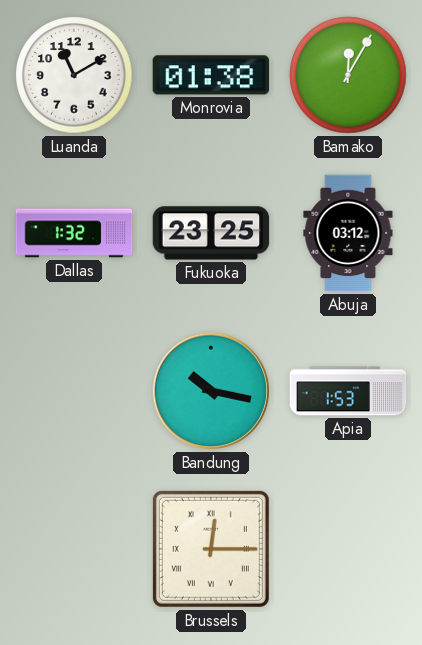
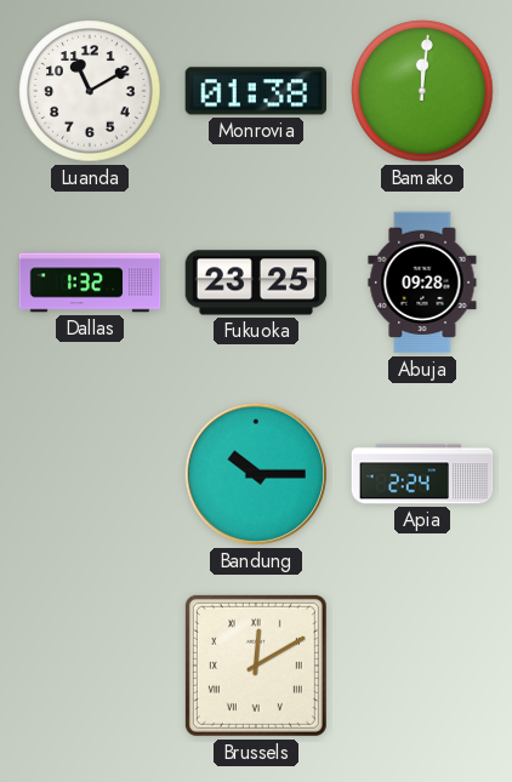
Bamako: 12:05 -> 12:01
Abuja: 03:12 -> 09:28
Bandung: 10:17 -> 10:15
Apia: 1:53 -> 2:24
Brussels: 12:15 -> 12:10
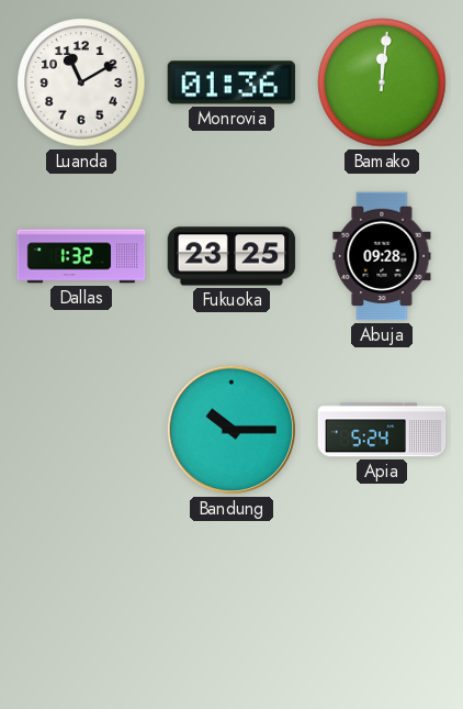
Monrovia: 01:38 -> 01:36
Apia: 2:24 -> 5:24
Brussels: 12:10 -> none
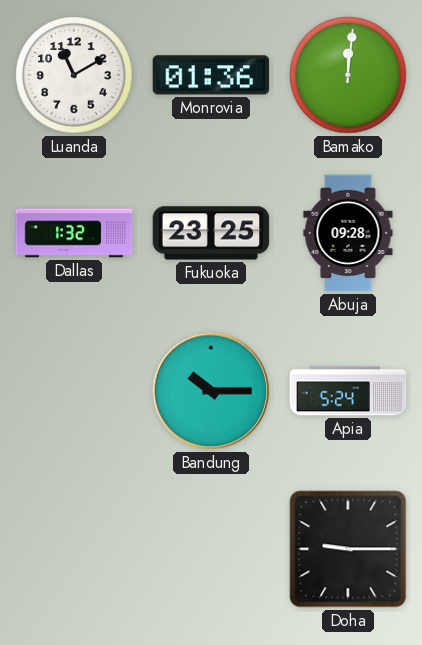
Doha: none -> 9:15
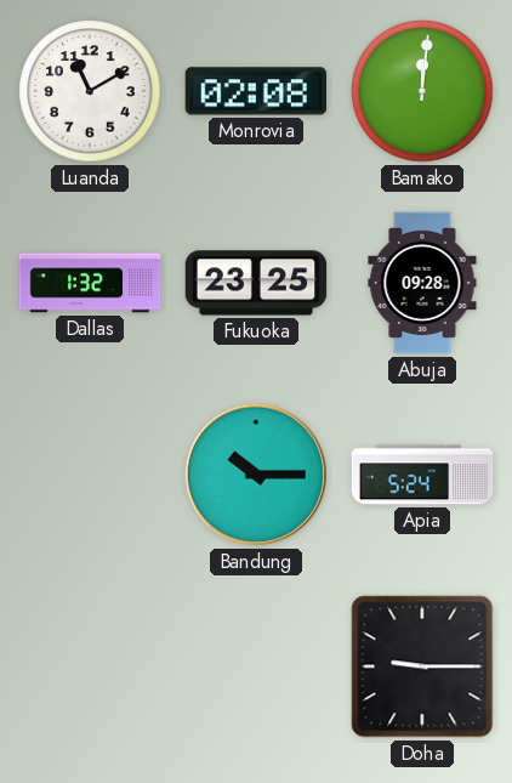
Monrovia: 01:36 -> 02:08
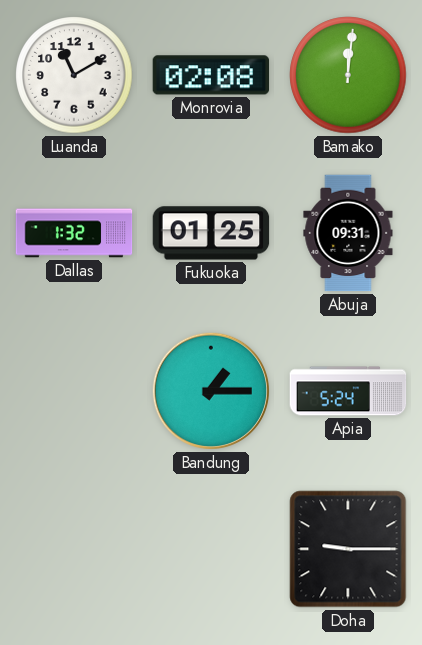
Fukuoka: 23:25 -> 01:25
Abuja: 09:28 -> 09:31
Bandung: 10:15 -> 1:15
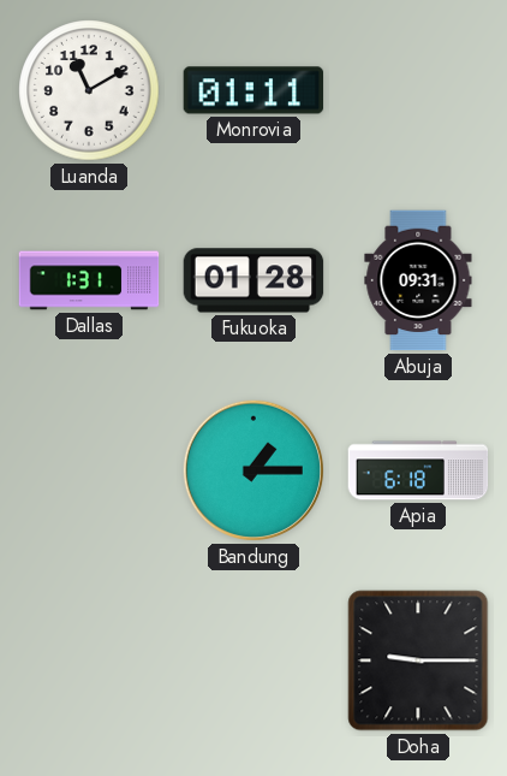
Monrovia: 02:08 -> 01:11
Bamako: 12:01 -> none
Dallas: 1:32 -> 1:31
Fukuoka: 01:25 -> 01:28
Apia: 5:24 -> 6:18
